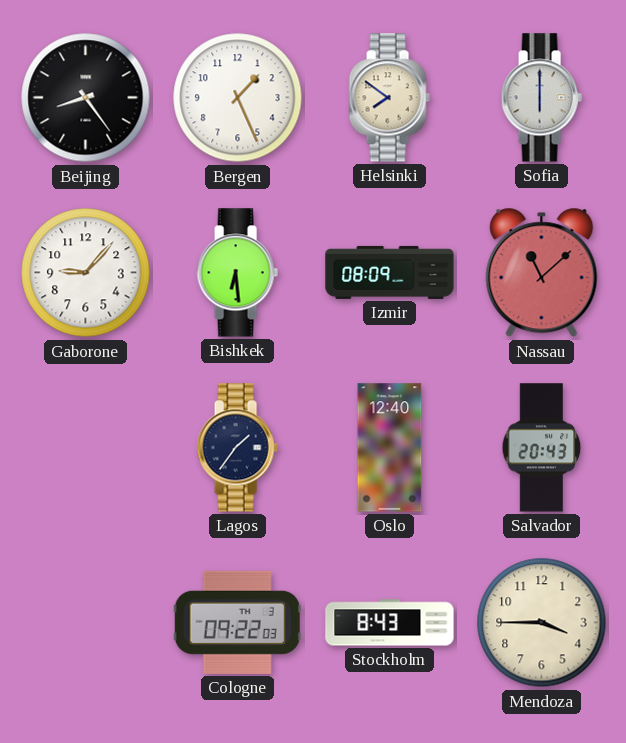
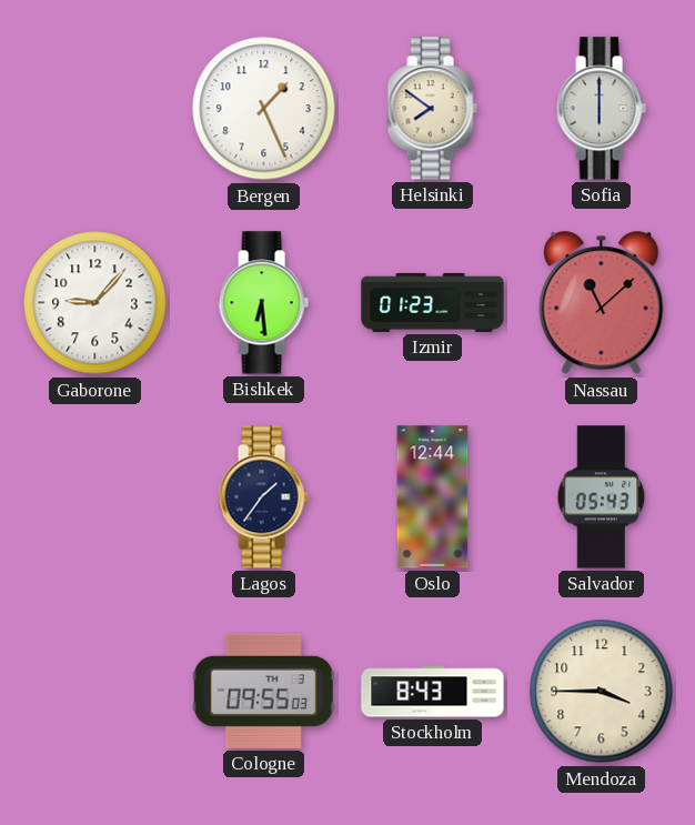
Beijing: 8:24 -> none
Izmir: 08:09 -> 01:23
Oslo: 12:40 -> 12:44
Salvador: 20:43 -> 05:43
Cologne: 09:22 -> 09:55
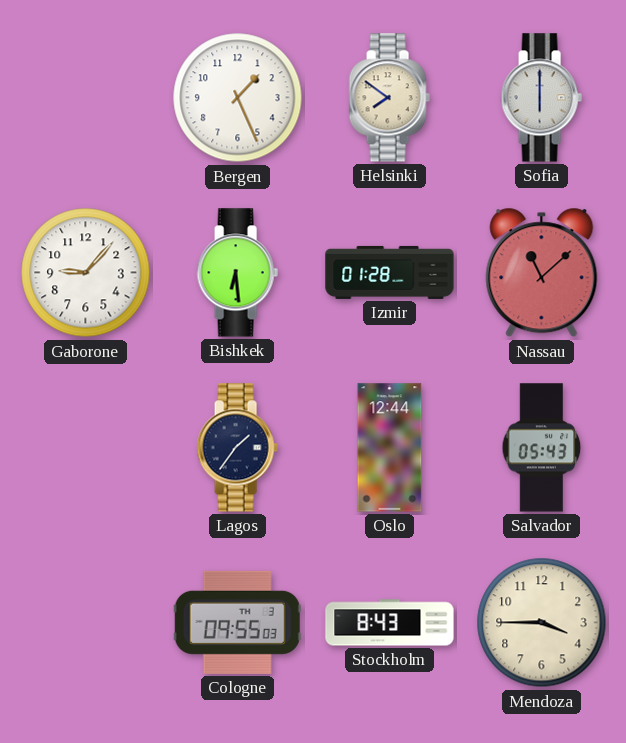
Izmir: 01:23 -> 01:28
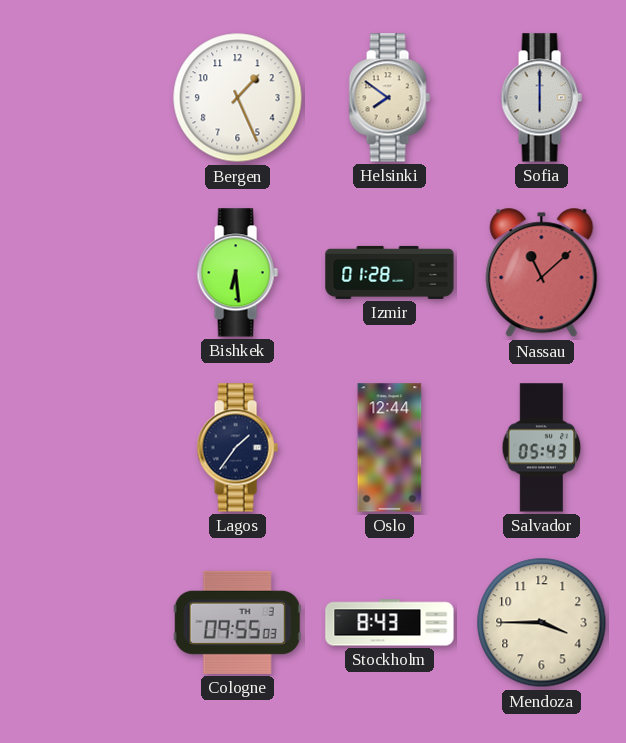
Gaborone: 9:07 -> none
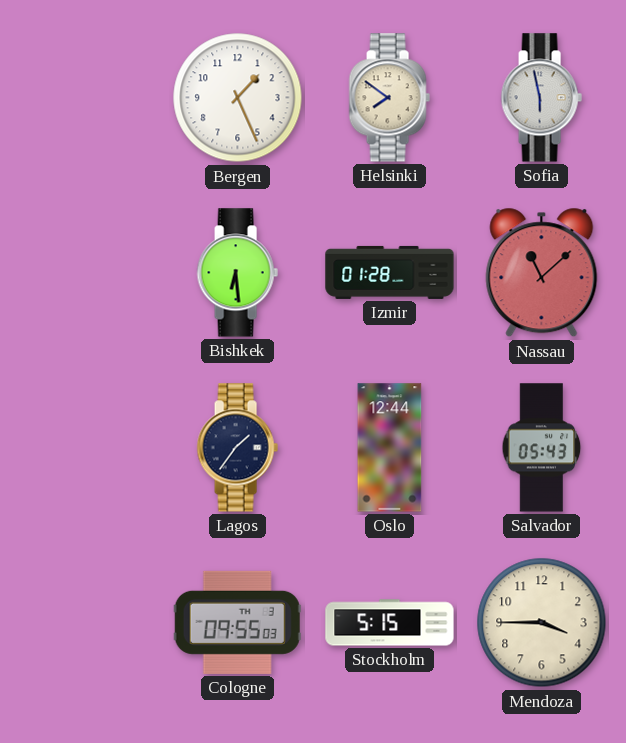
Sofia: 6:00 -> 5:58
Stockholm: 8:43 -> 5:15
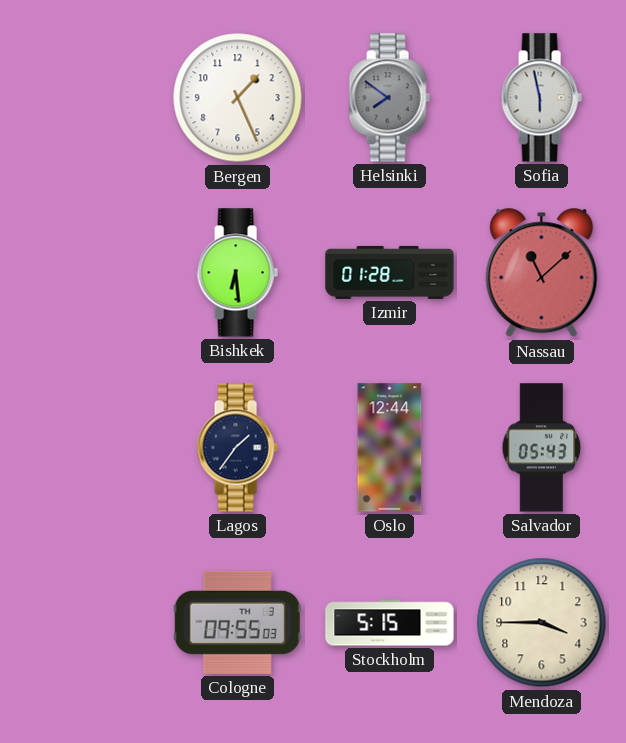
Helsinki dial: cream -> grey
